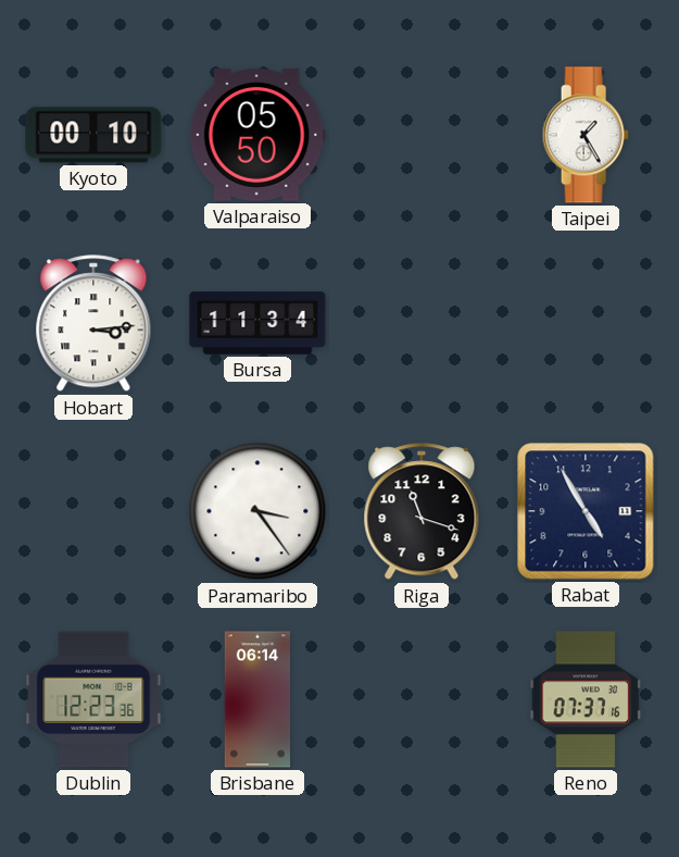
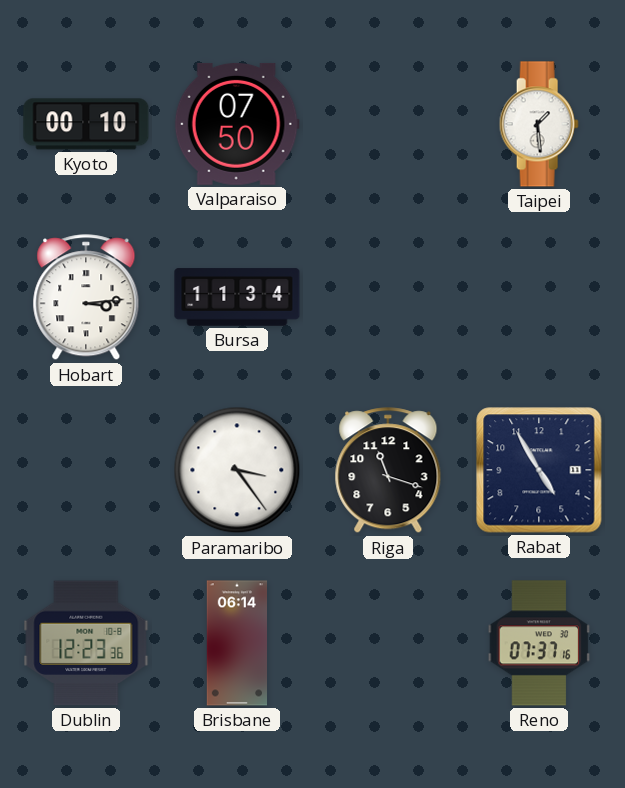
Valparaiso: 05:50 -> 07:50
Taipei: 1:25 -> 1:29
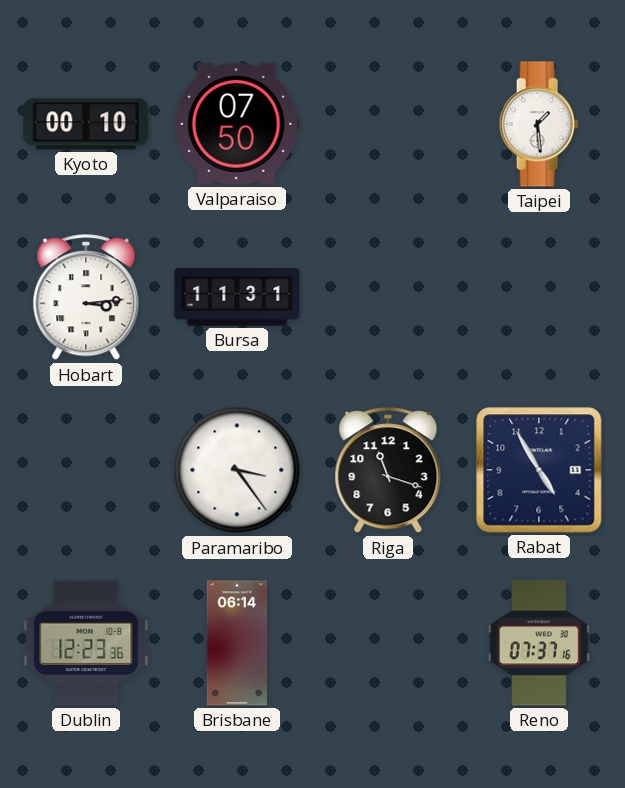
Bursa: 11:34 -> 11:31
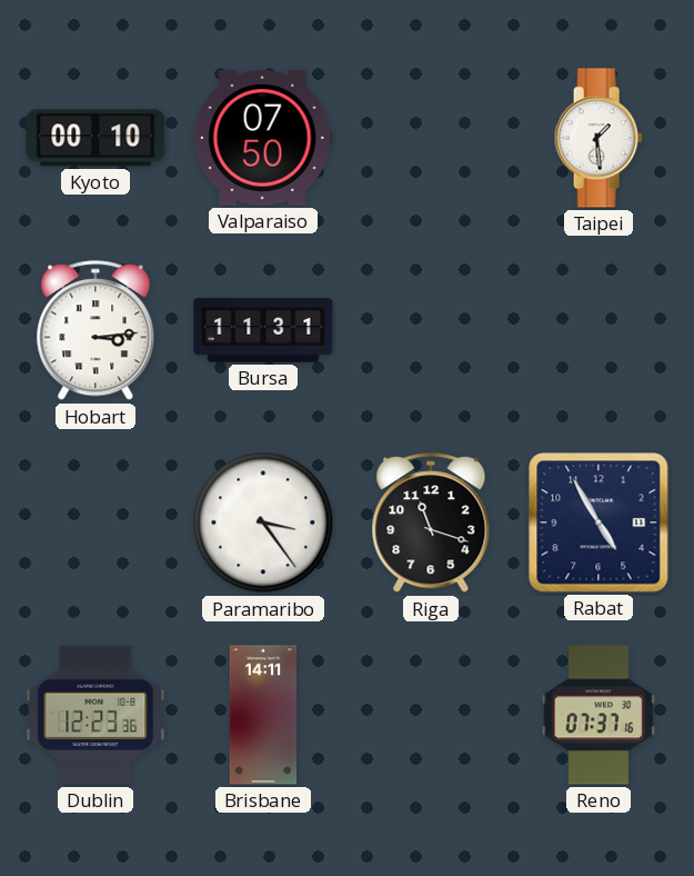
Brisbane: 06:14 -> 14:11
